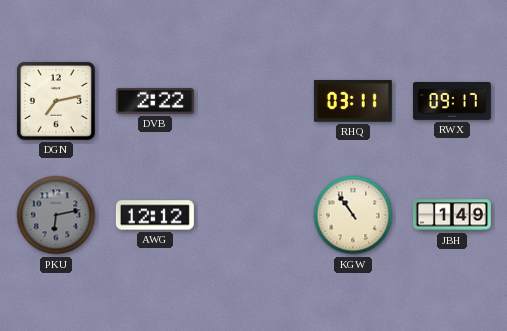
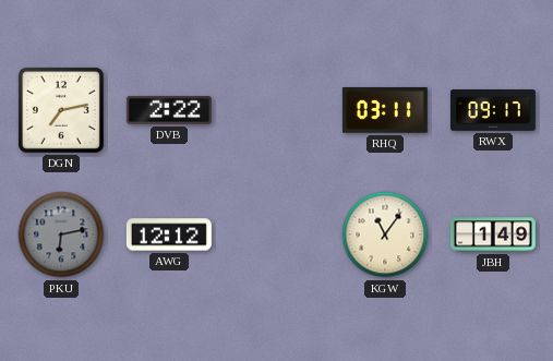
KGW: 10:54 -> 11:06
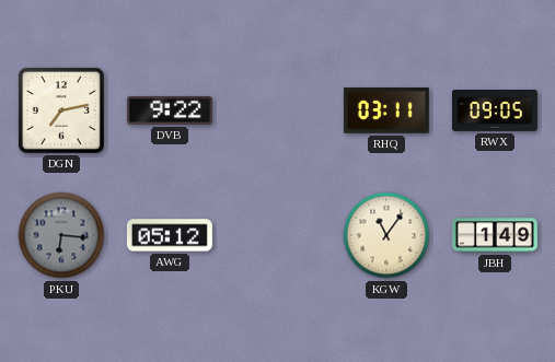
DVB: 2:22 -> 9:22
RWX: 09:17 -> 09:05
PKU: 6:13 -> 6:16
AWG: 12:12 -> 05:12
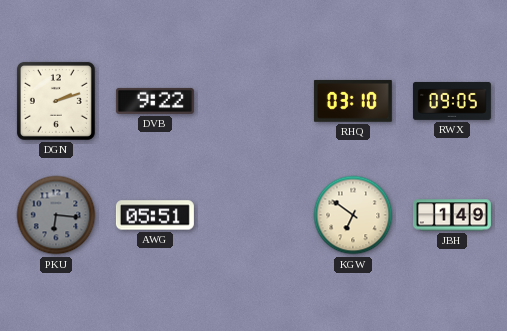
DGN: 7:13 -> 2:12
RHQ: 03:11 -> 03:10
AWG: 05:12 -> 05:51
KGW: 11:06 -> 6:51
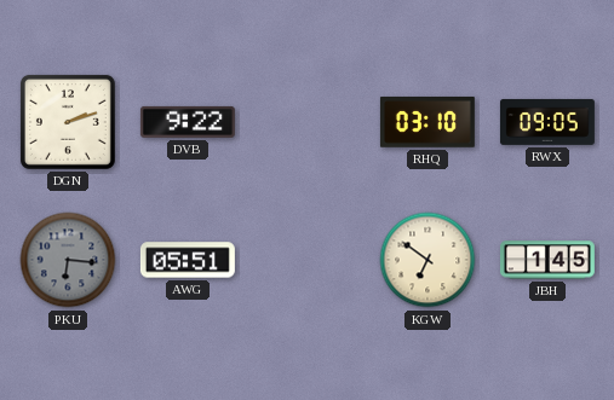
JBH: 1:49 -> 1:45
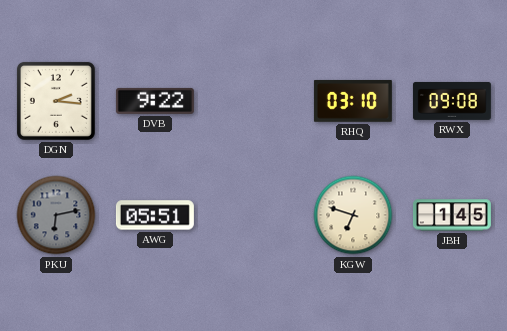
DGN: 2:12 -> 2:16
RWX: 09:05 -> 09:08
PKU: 6:16 -> 6:13
KGW: 6:51 -> 6:48
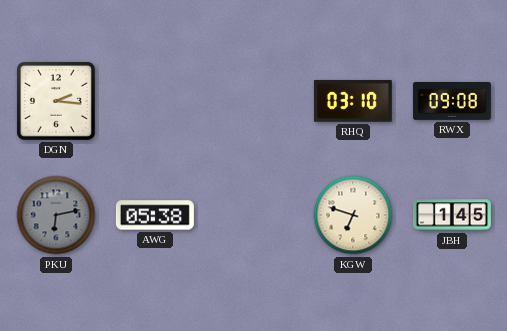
DVB: 9:22 -> none
AWG: 05:51 -> 05:38
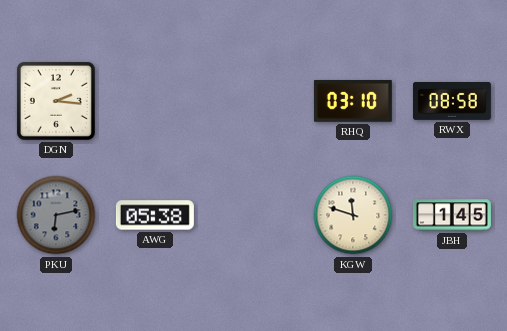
RWX: 09:08 -> 08:58
KGW: 6:48 -> 11:48
